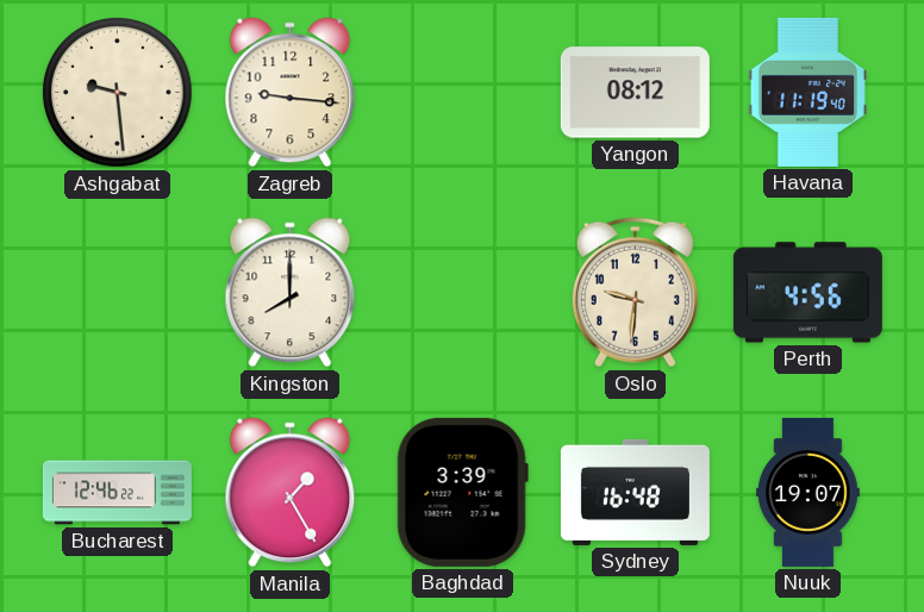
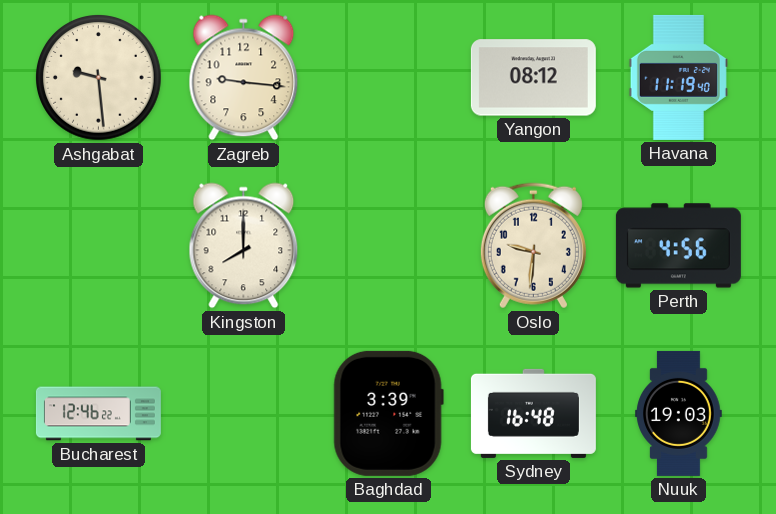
Manila: 1:25 -> none
Nuuk: 19:07 -> 19:03
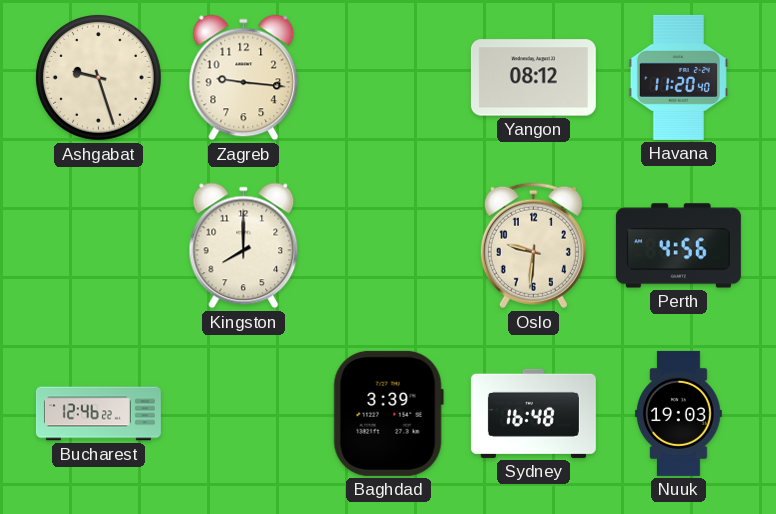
Ashgabat: 9:29 -> 9:27
Havana: 11:19 -> 11:20
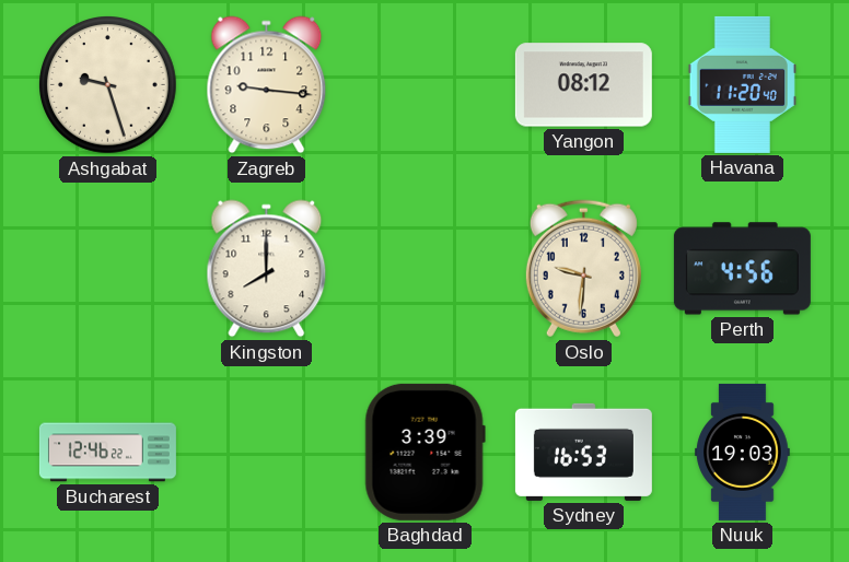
Sydney: 16:48 -> 16:53
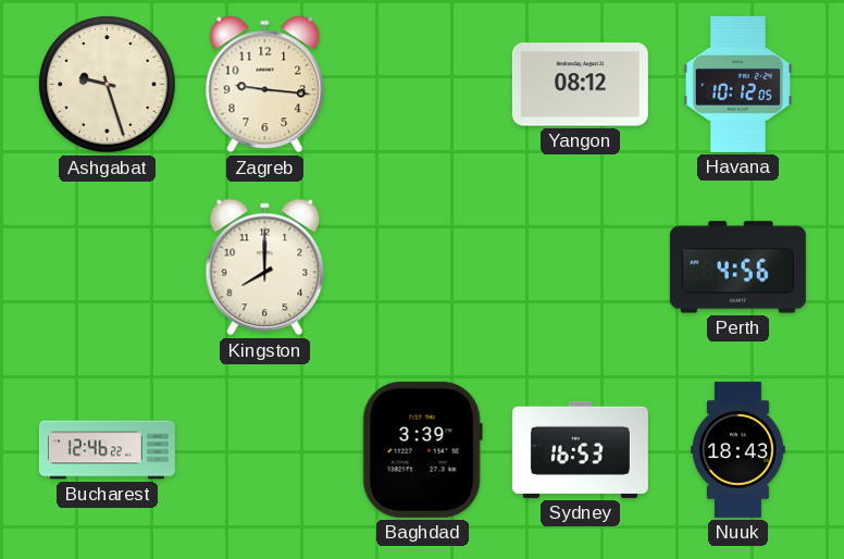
Havana: 11:20 -> 10:12
Oslo: 9:31 -> none
Nuuk: 19:03 -> 18:43
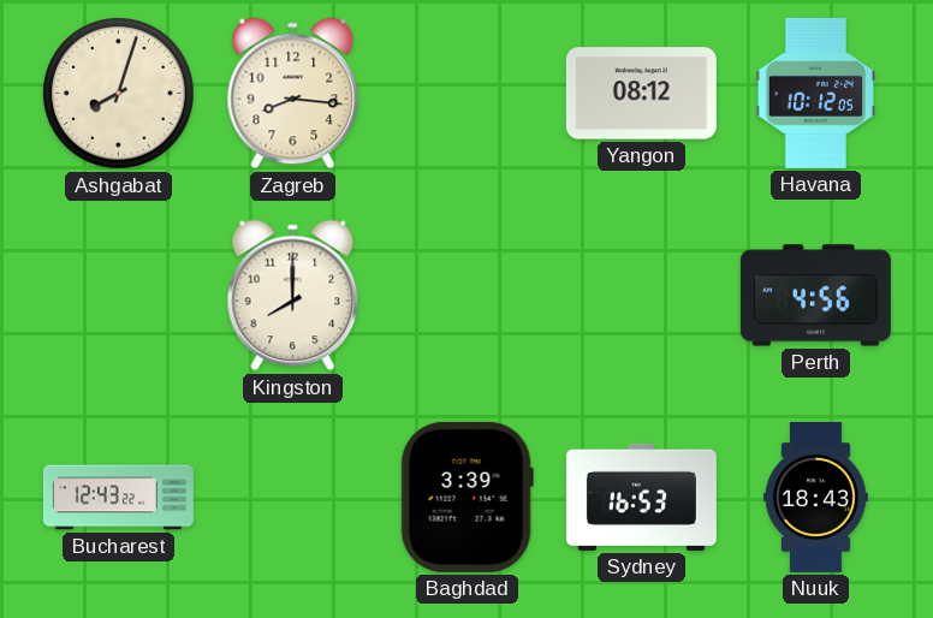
Ashgabat: 9:27 -> 8:03
Zagreb: 9:16 -> 8:16
Bucharest: 12:46 -> 12:43
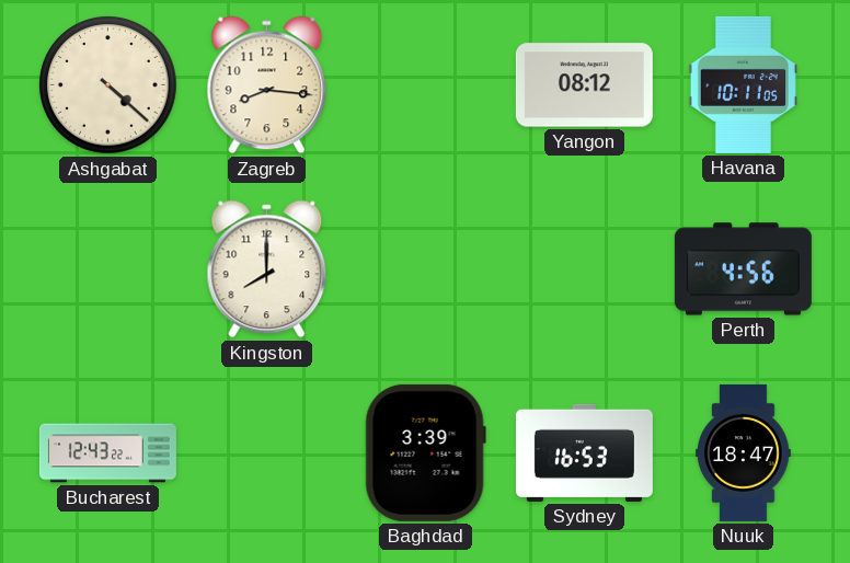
Ashgabat: 8:03 -> 4:22
Havana: 10:12 -> 10:11
Nuuk: 18:43 -> 18:47
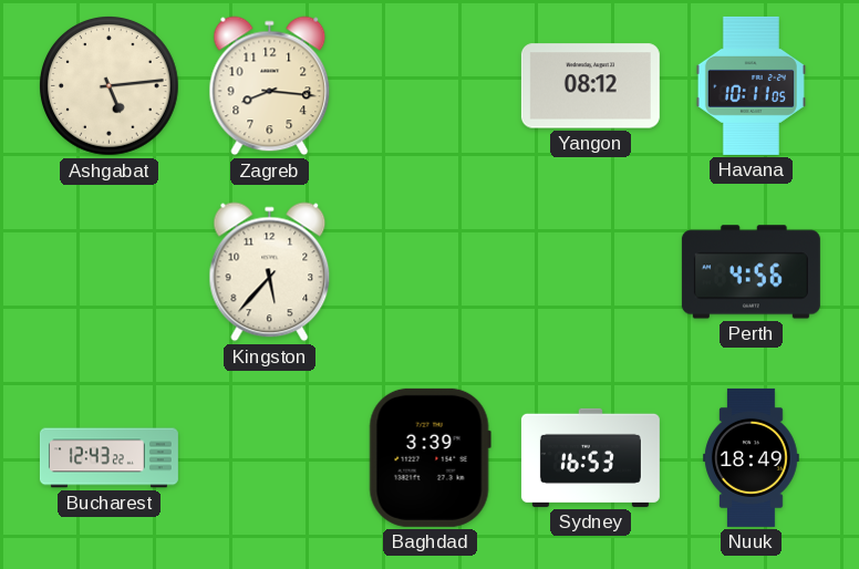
Ashgabat: 4:22 -> 5:14
Kingston: 8:00 -> 5:37
Nuuk: 18:47 -> 18:49
